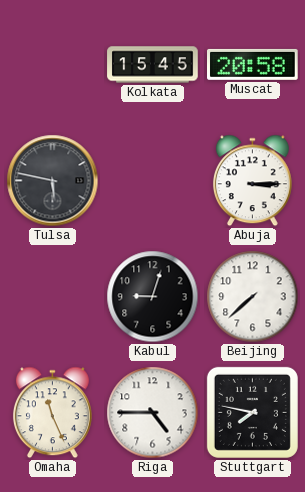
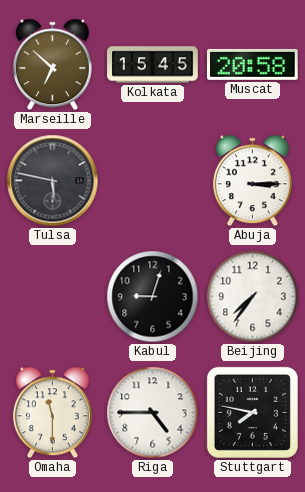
Marseille: none -> 6:52
Beijing: 7:38 -> 7:36
Omaha: 11:26 -> 11:30
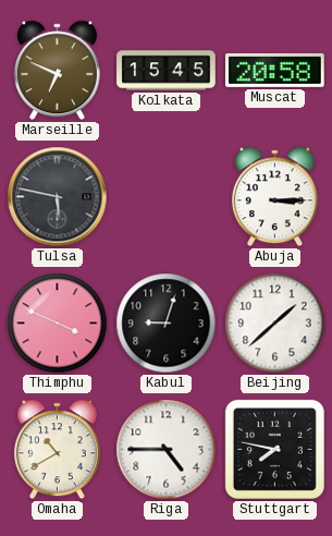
Marseille: 6:52 -> 6:49
Thimphu: none -> 3:49
Beijing: 7:36 -> 1:38
Omaha: 11:30 -> 10:40
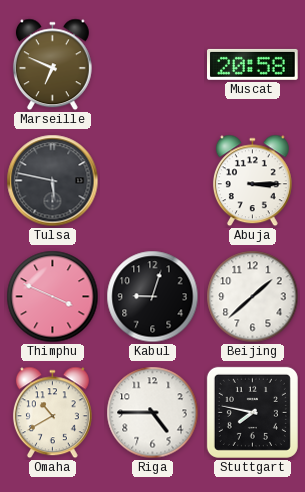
Kolkata: 15:45 -> none
